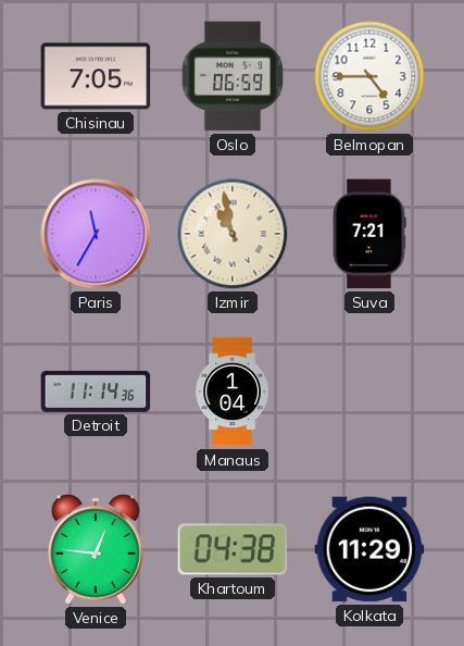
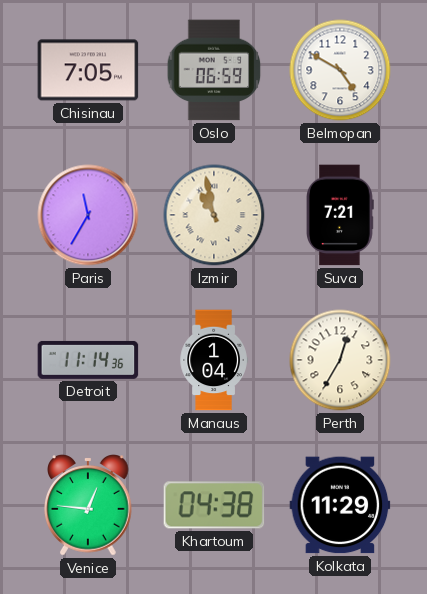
Belmopan: 4:45 -> 4:50
Perth: none -> 12:35
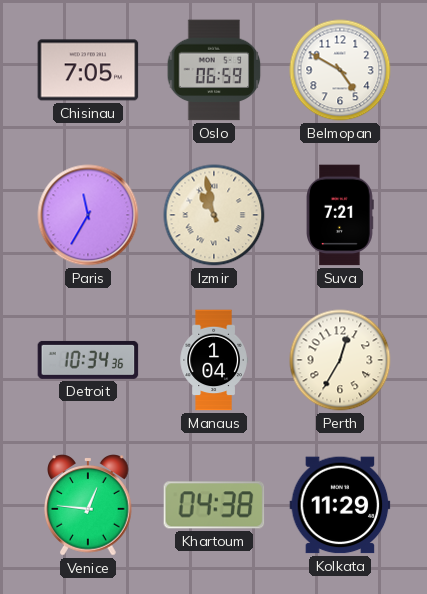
Detroit: 11:14 -> 10:34
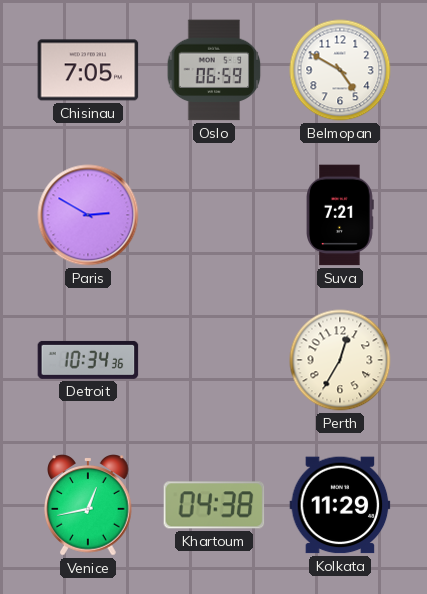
Paris: 11:35 -> 2:50
Izmir: 10:58 -> none
Manaus: 1:04 -> none
Venice: 12:46 -> 12:43
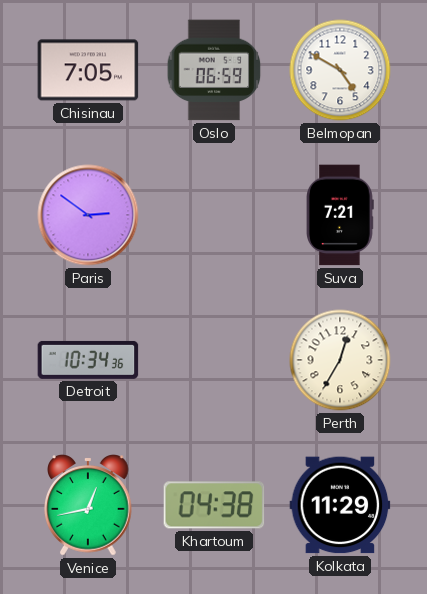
Paris: 2:50 -> 2:51
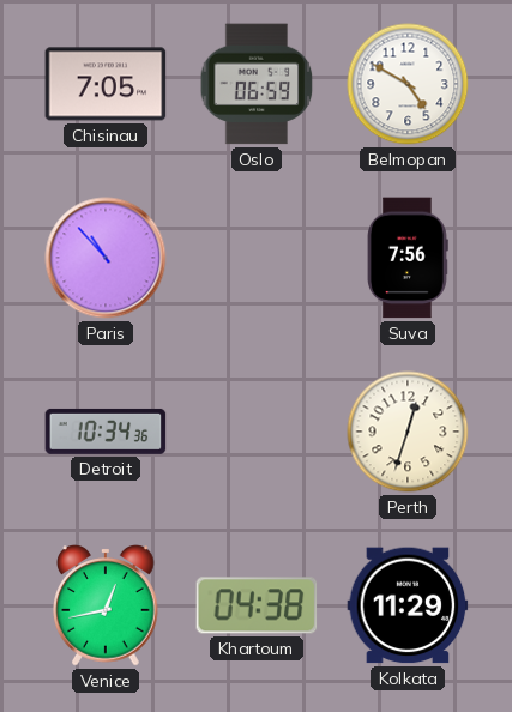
Paris: 2:51 -> 10:53
Suva: 7:21 -> 7:56
Perth: 12:35 -> 12:33
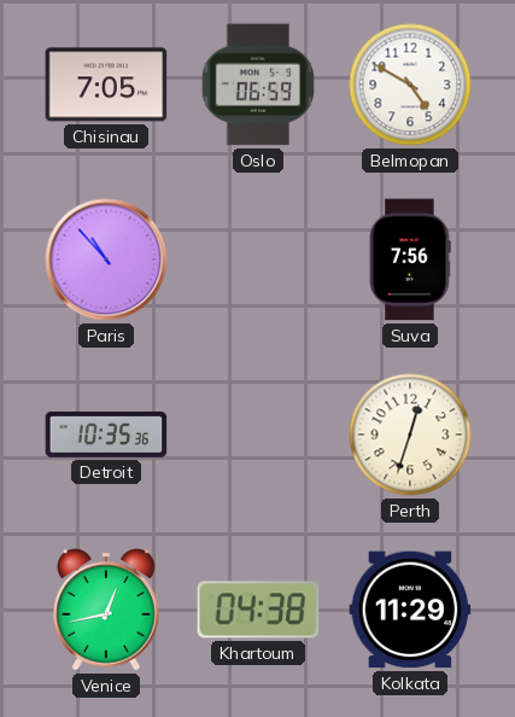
Detroit: 10:34 -> 10:35
